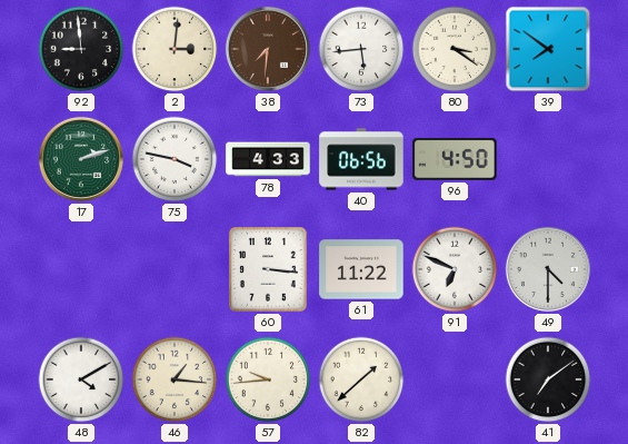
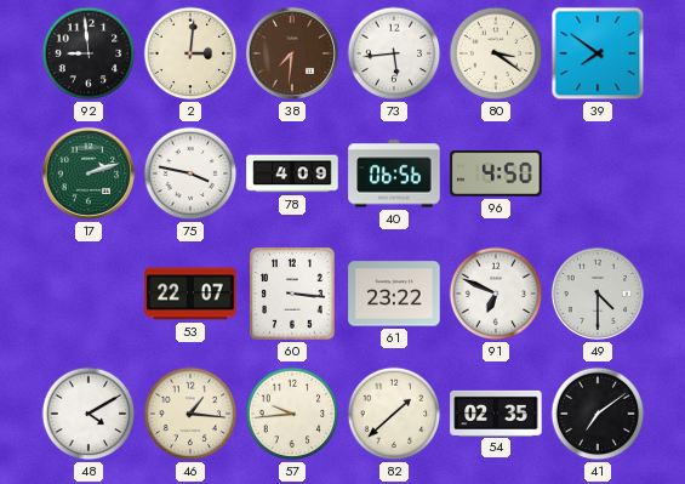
78: 4:33 -> 4:09
53: none -> 22:07
61: 11:22 -> 23:22
54: none -> 02:35
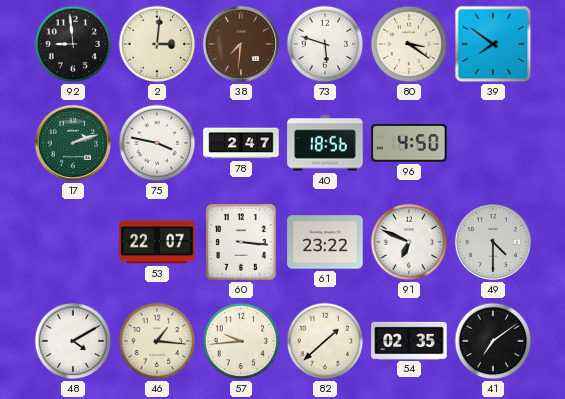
73: 5:44 -> 5:48
78: 4:09 -> 2:47
40: 06:56 -> 18:56
